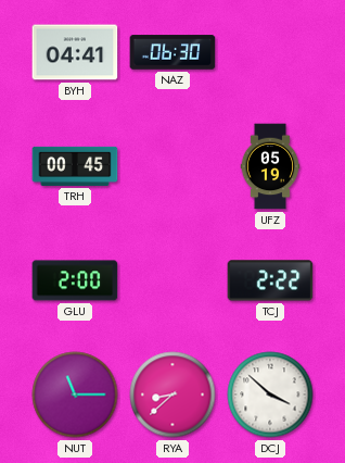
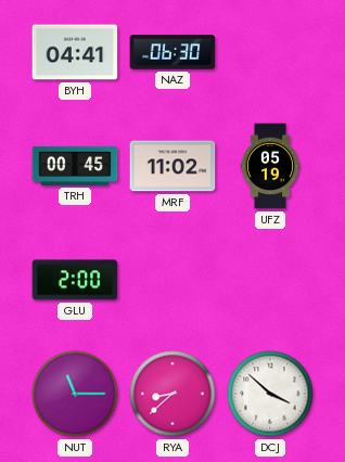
MRF: none -> 11:02
TCJ: 2:22 -> none
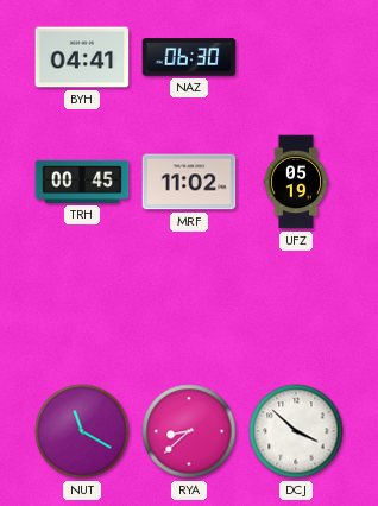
GLU: 2:00 -> none
NUT: 11:15 -> 11:20
